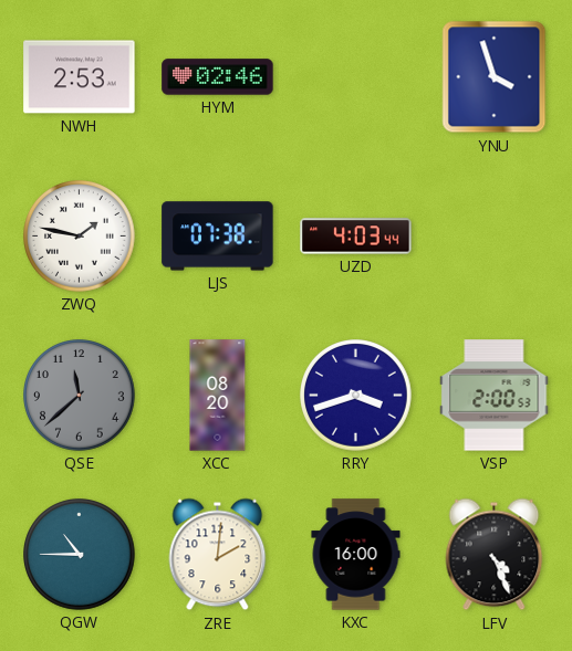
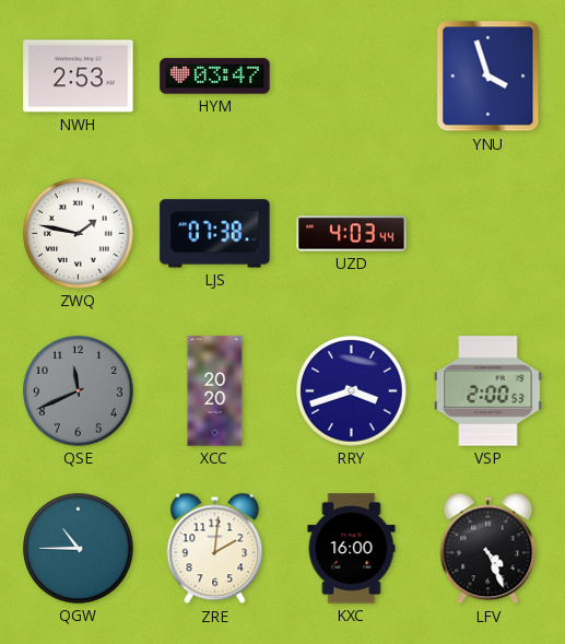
HYM: 02:46 -> 03:47
QSE: 11:38 -> 11:41
XCC: 08:20 -> 20:20
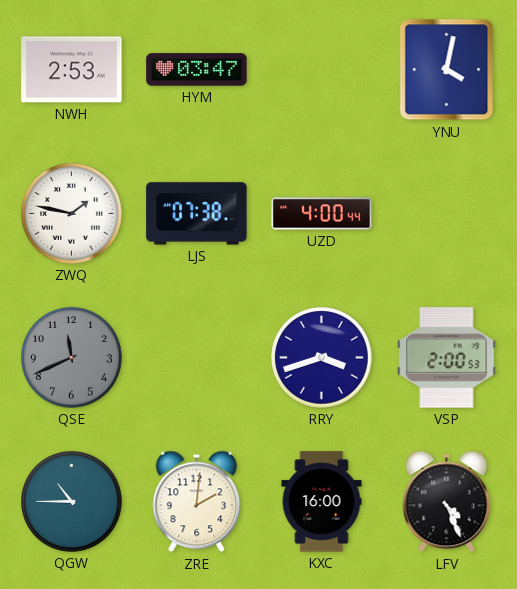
YNU: 3:57 -> 4:02
UZD: 4:03 -> 4:00
XCC: 20:20 -> none
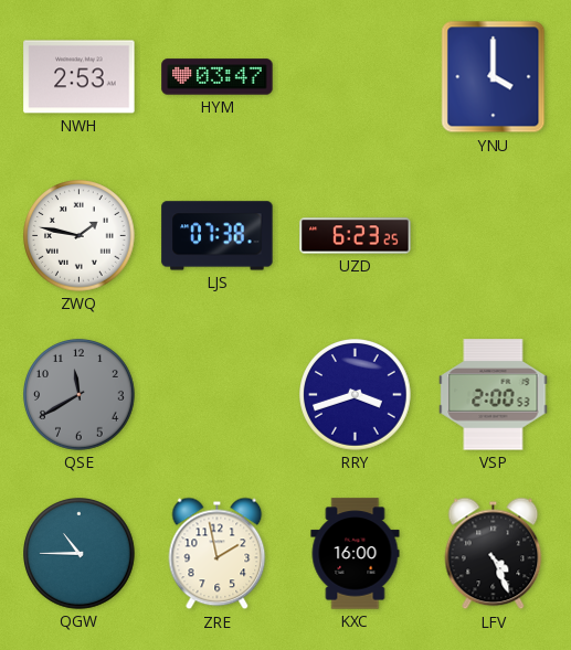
YNU: 4:02 -> 4:00
UZD: 4:00 -> 6:23
QSE: 11:41 -> 11:40
ZRE: 2:01 -> 1:58
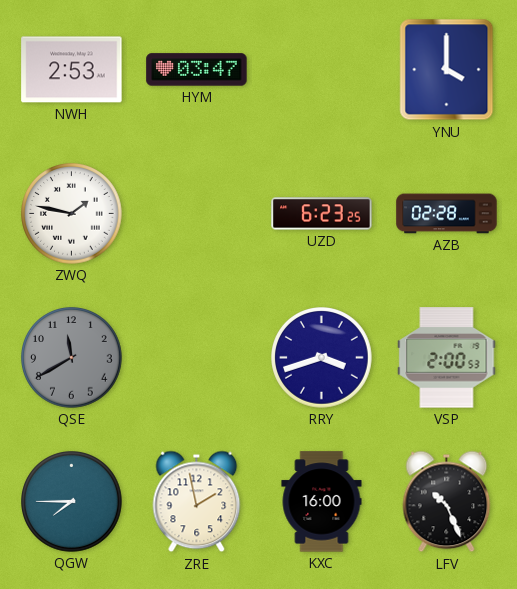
LJS: 07:38 -> none
AZB: none -> 02:28
QGW: 10:45 -> 7:45
LFV: 4:26 -> 10:26
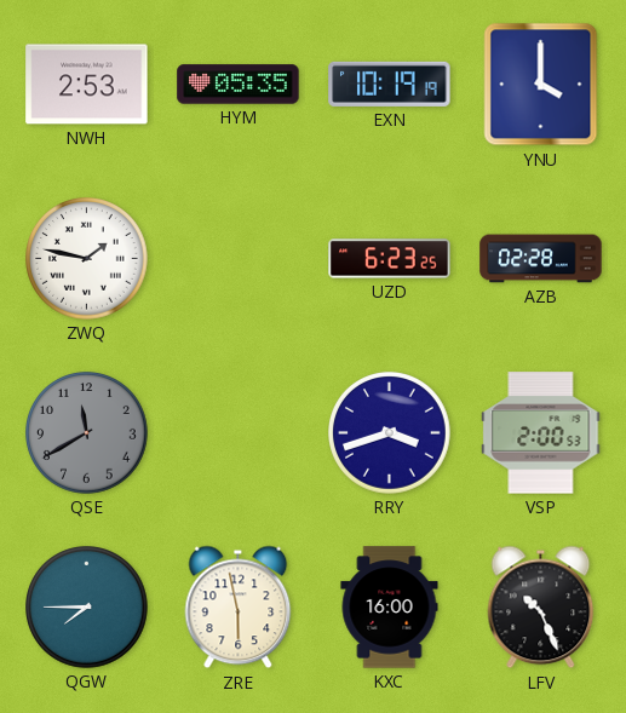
HYM: 03:47 -> 05:35
EXN: none -> 10:19
ZRE: 1:58 -> 5:58
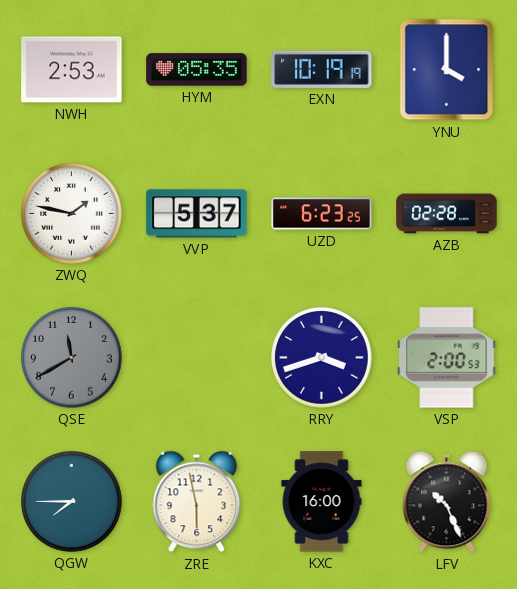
VVP: none -> 5:37
